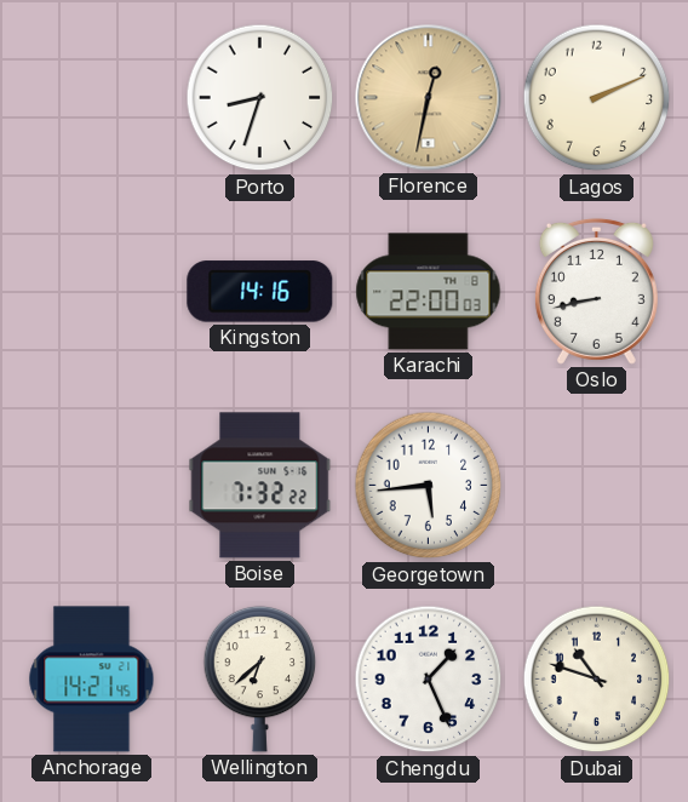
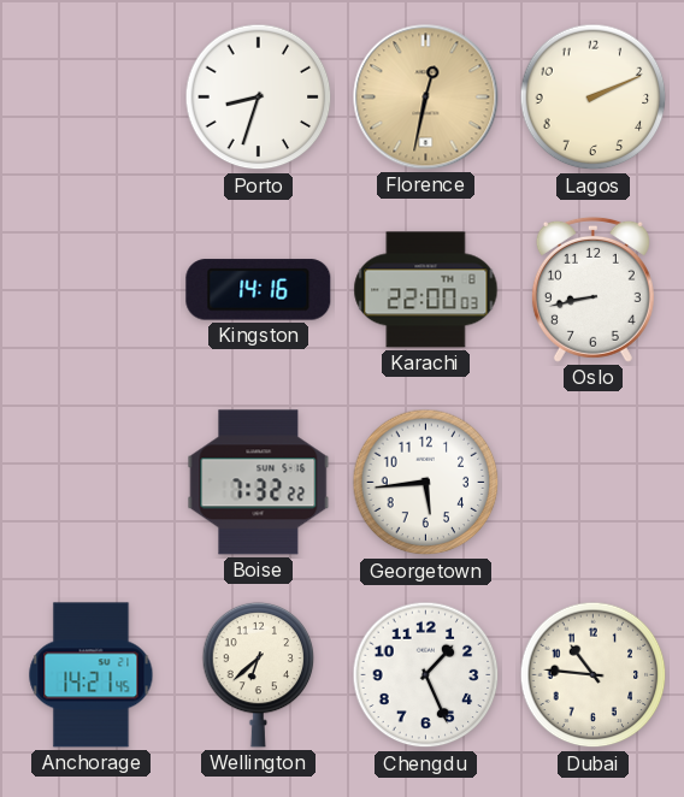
Dubai: 10:48 -> 10:46
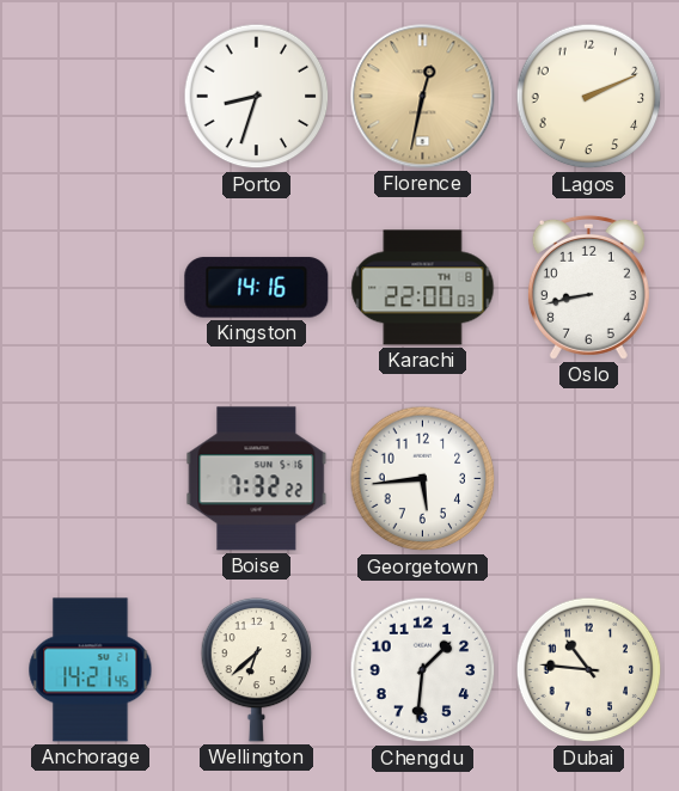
Chengdu: 1:26 -> 1:31
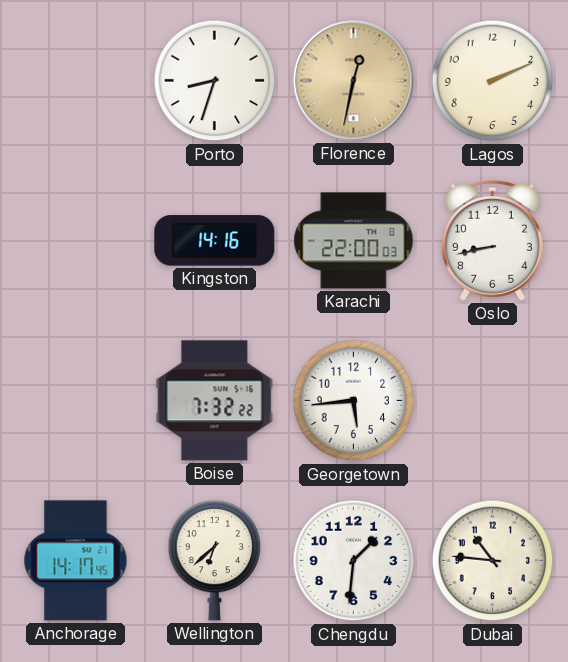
Anchorage: 14:21 -> 14:17
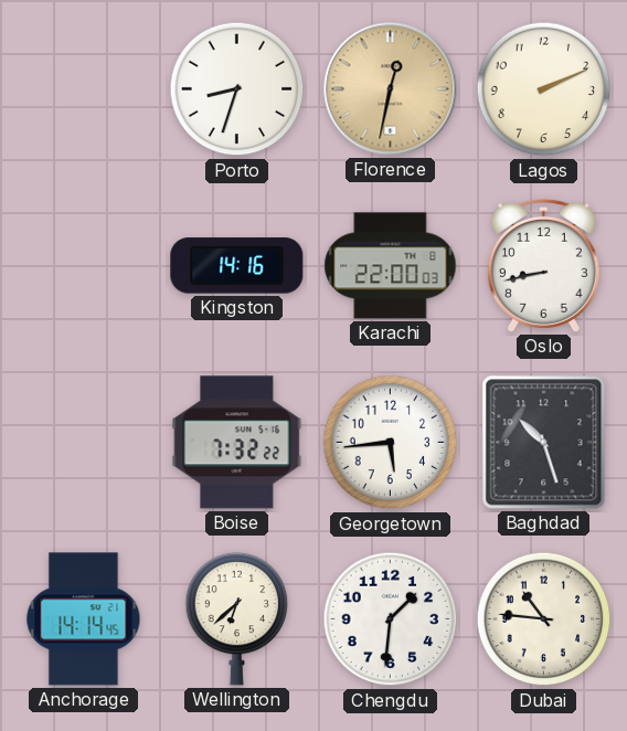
Baghdad: none -> 10:27
Anchorage: 14:17 -> 14:14
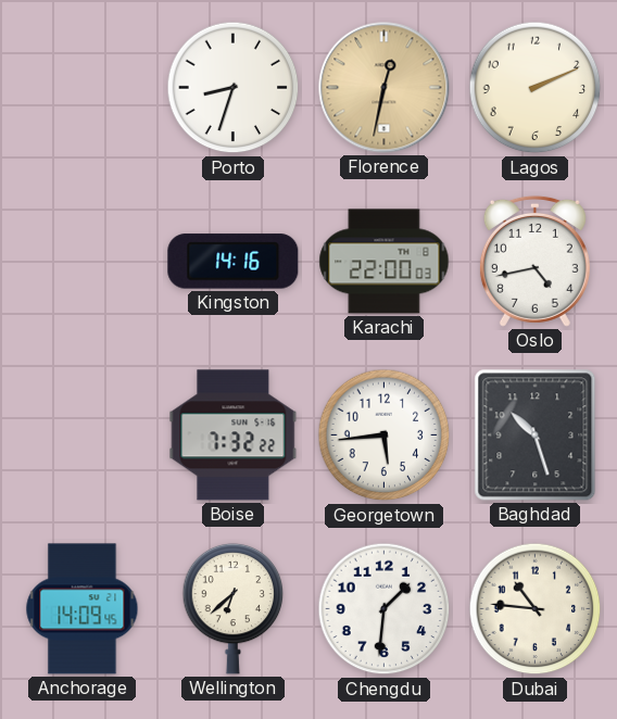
Oslo: 8:43 -> 4:43
Anchorage: 14:14 -> 14:09
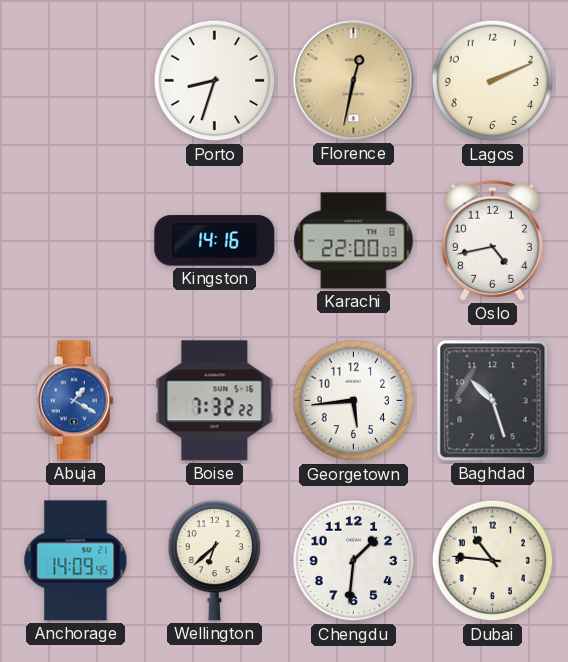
Abuja: none -> 1:20
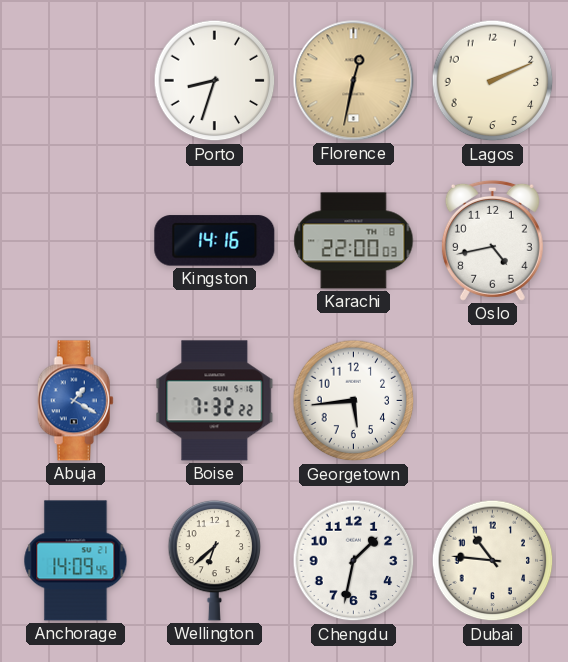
Baghdad: 10:27 -> none
Chengdu: 1:31 -> 1:32
